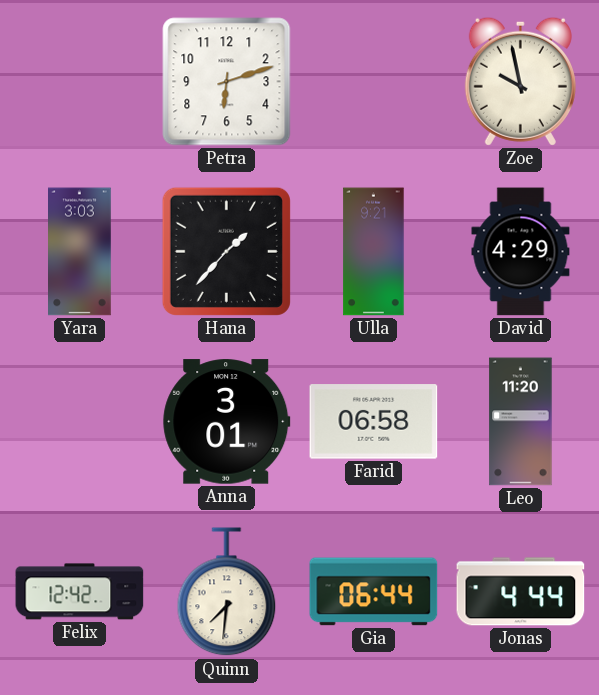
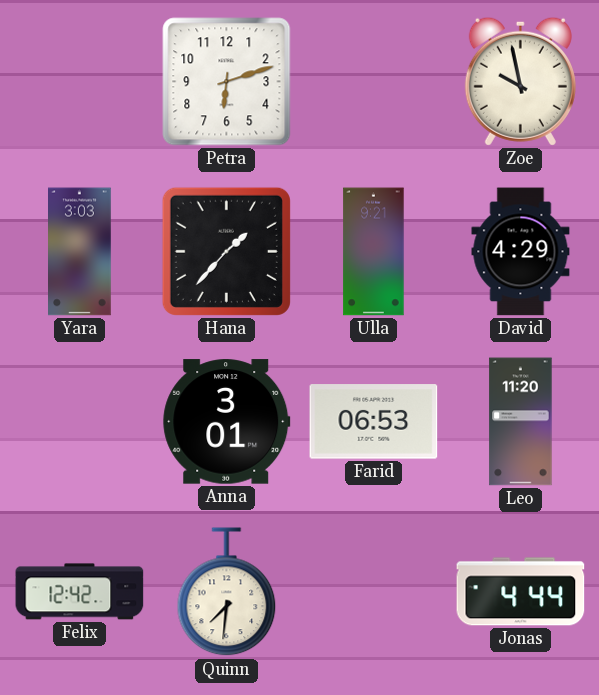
Farid: 06:58 -> 06:53
Gia: 06:44 -> none
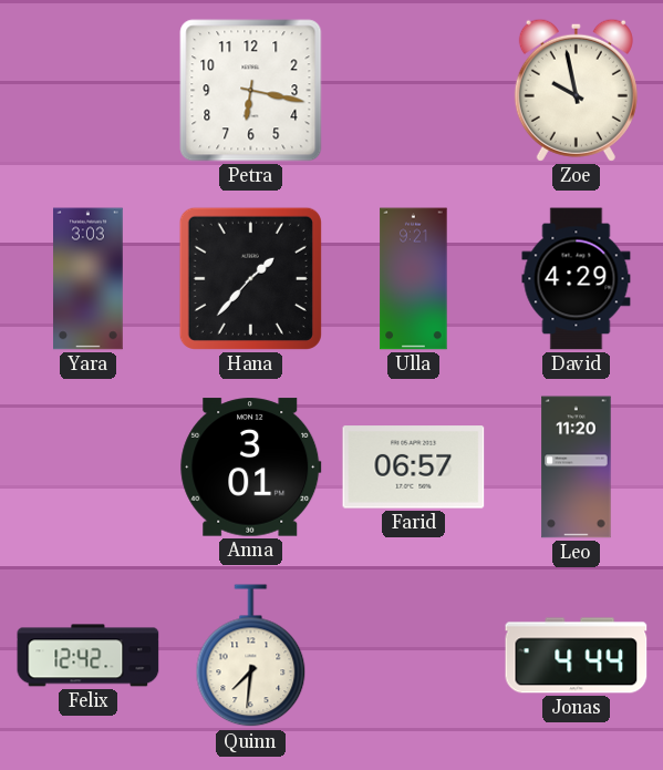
Petra: 6:12 -> 6:17
Farid: 06:53 -> 06:57
